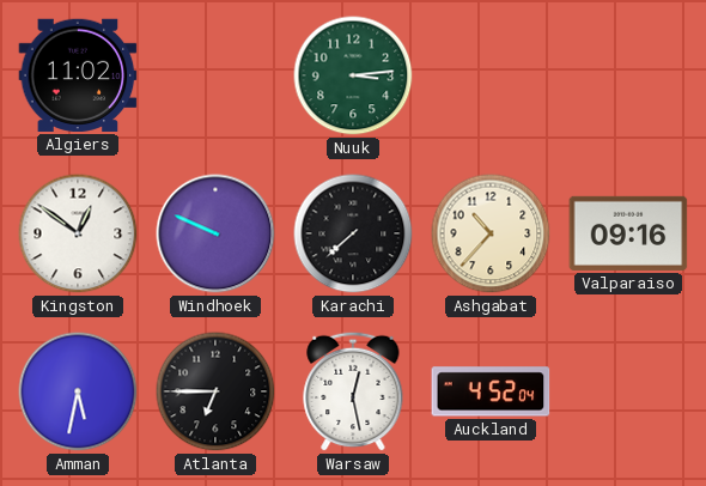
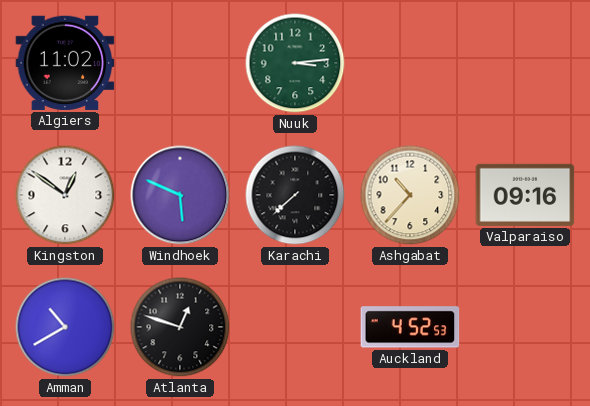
Windhoek: 9:49 -> 5:49
Amman: 5:32 -> 10:40
Atlanta: 6:45 -> 12:48
Warsaw: 12:28 -> none
Auckland: 4:52:04 -> 4:52:53
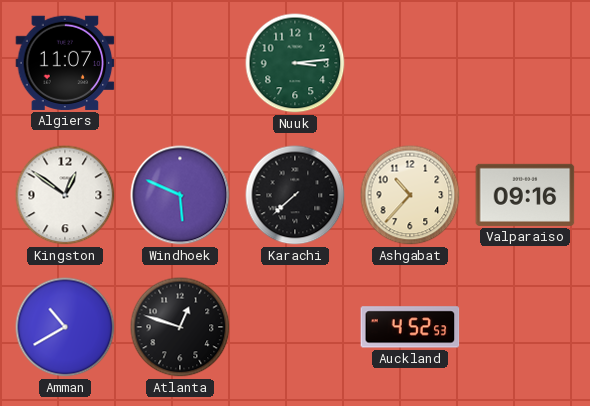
Algiers: 11:02 -> 11:07
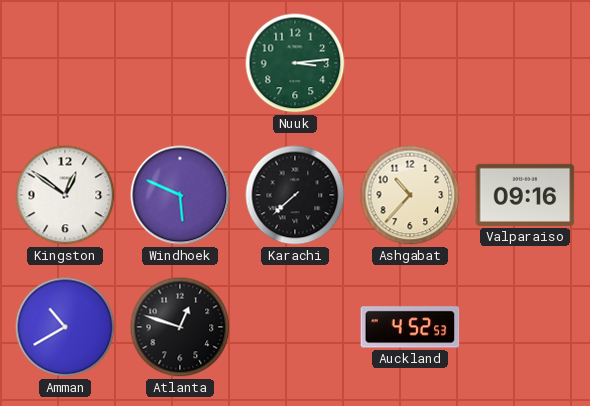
Algiers: 11:07 -> none
